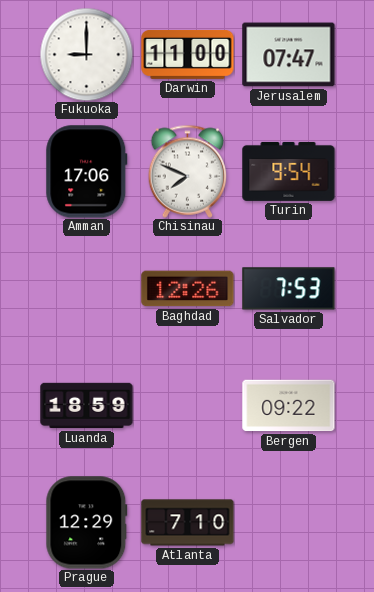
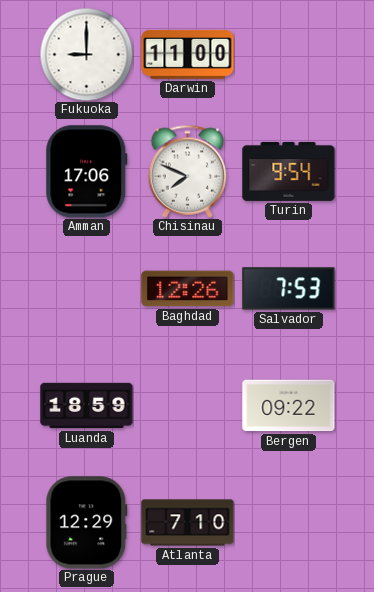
Jerusalem: 07:47 -> none
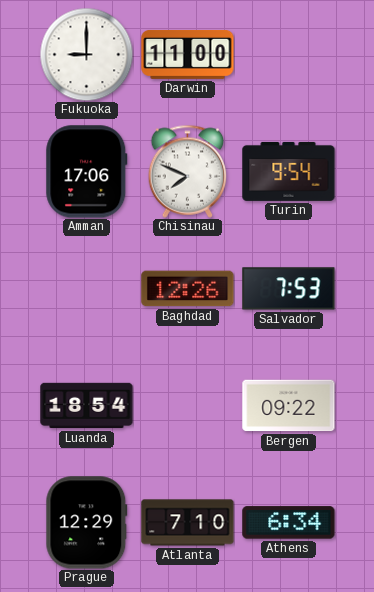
Luanda: 18:59 -> 18:54
Athens: none -> 6:34
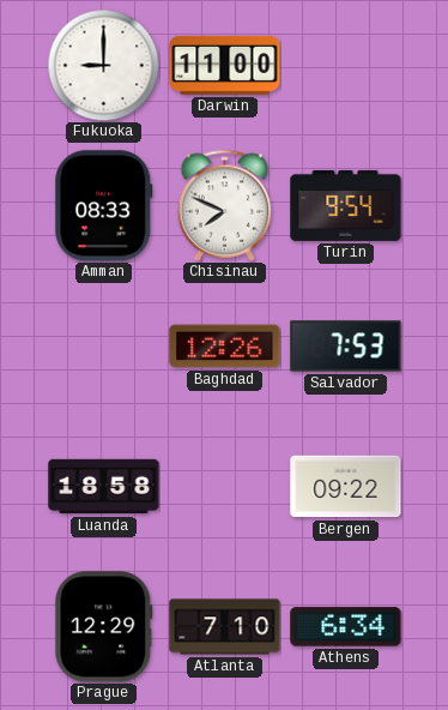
Amman: 17:06 -> 08:33
Luanda: 18:54 -> 18:58
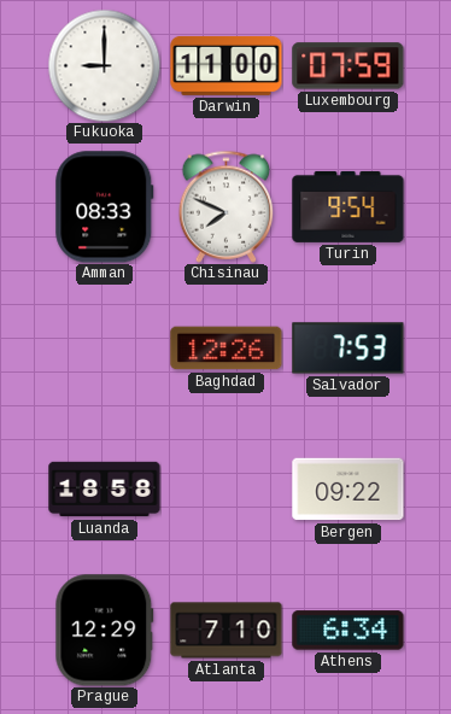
Luxembourg: none -> 07:59
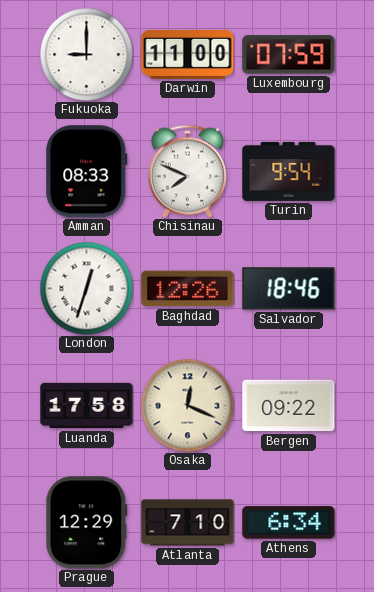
London: none -> 12:33
Salvador: 7:53 -> 18:46
Luanda: 18:58 -> 17:58
Osaka: none -> 12:19
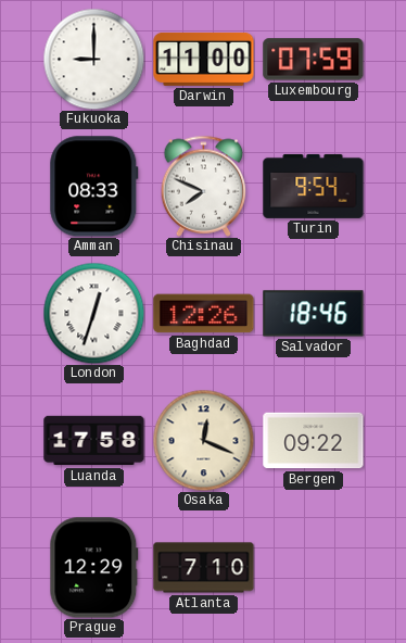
Athens: 6:34 -> none
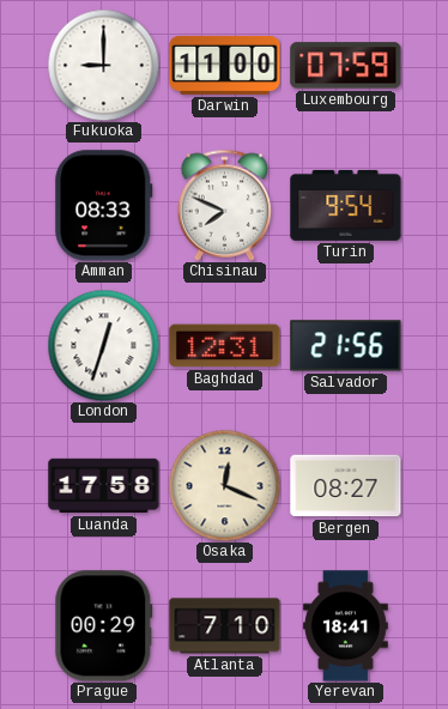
Baghdad: 12:26 -> 12:31
Salvador: 18:46 -> 21:56
Bergen: 09:22 -> 08:27
Prague: 12:29 -> 00:29
Yerevan: none -> 18:41
